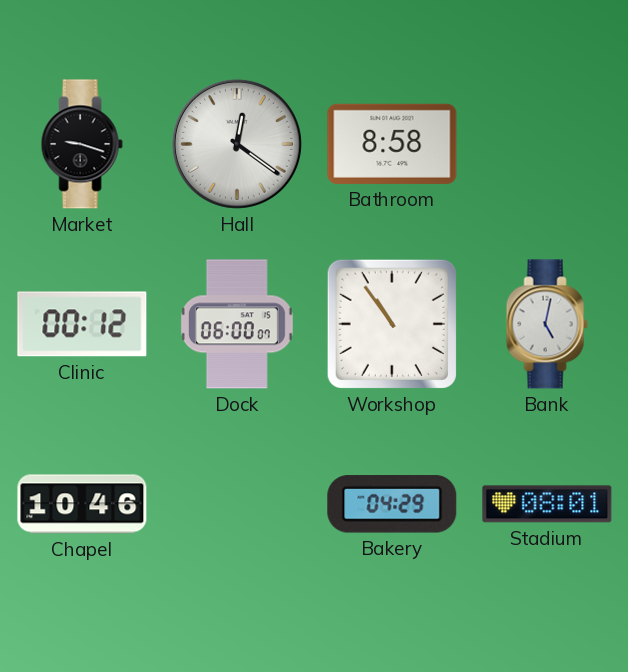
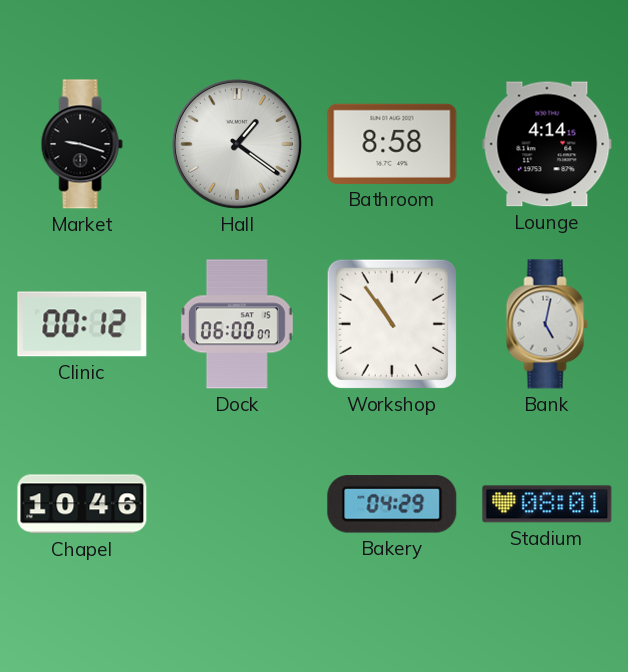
Hall: 12:21 -> 1:21
Lounge: none -> 4:14
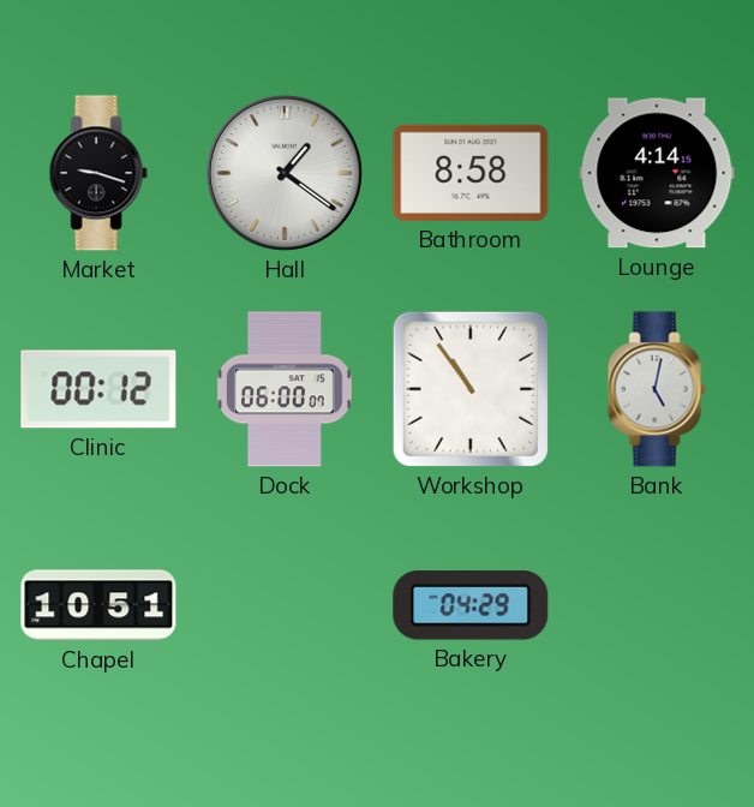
Chapel: 10:46 -> 10:51
Stadium: 08:01 -> none
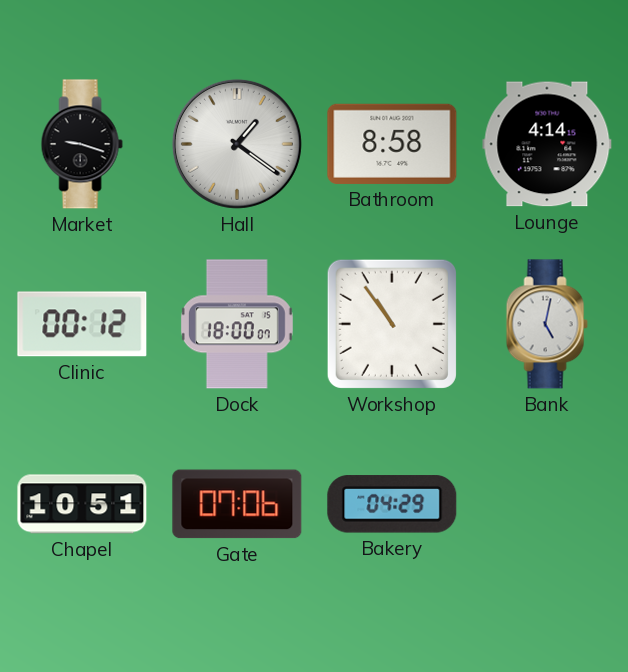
Dock: 06:00 -> 18:00
Gate: none -> 07:06
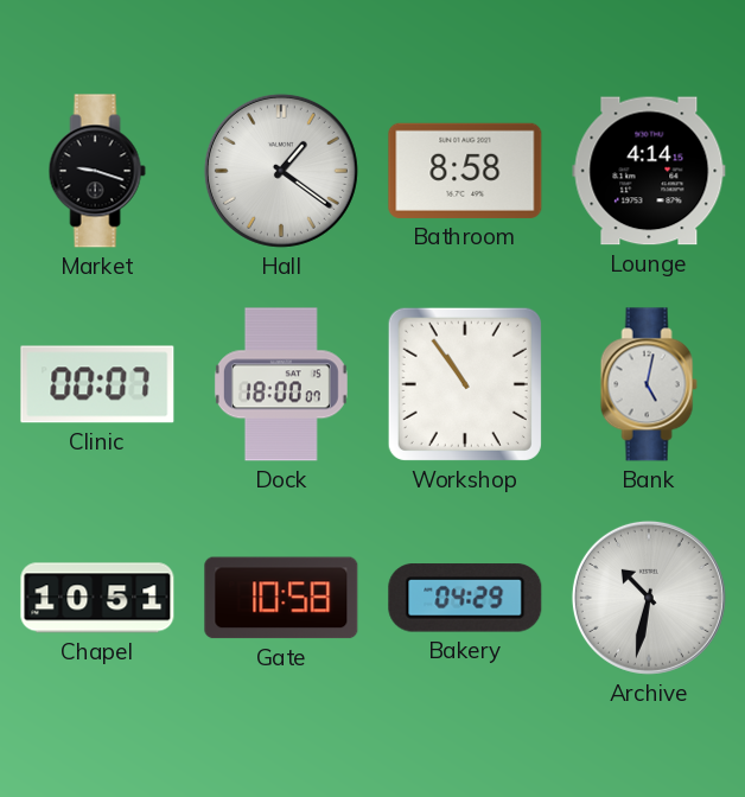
Clinic: 00:12 -> 00:07
Gate: 07:06 -> 10:58
Archive: none -> 10:32
